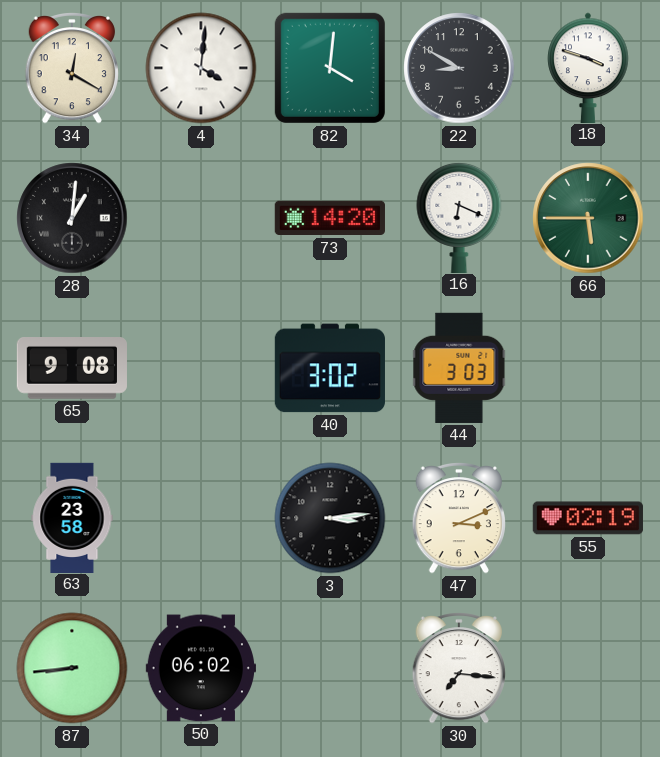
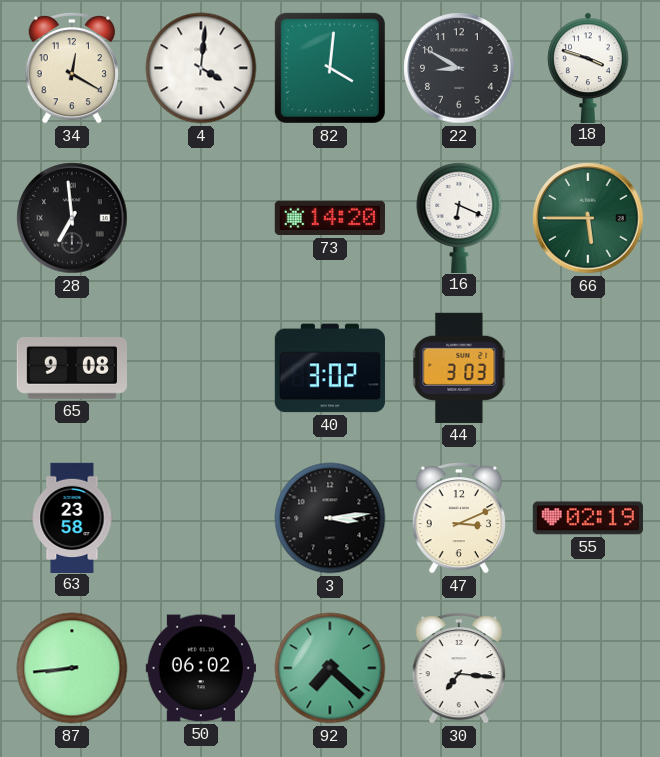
28: 1:01 -> 6:59
92: none -> 7:22
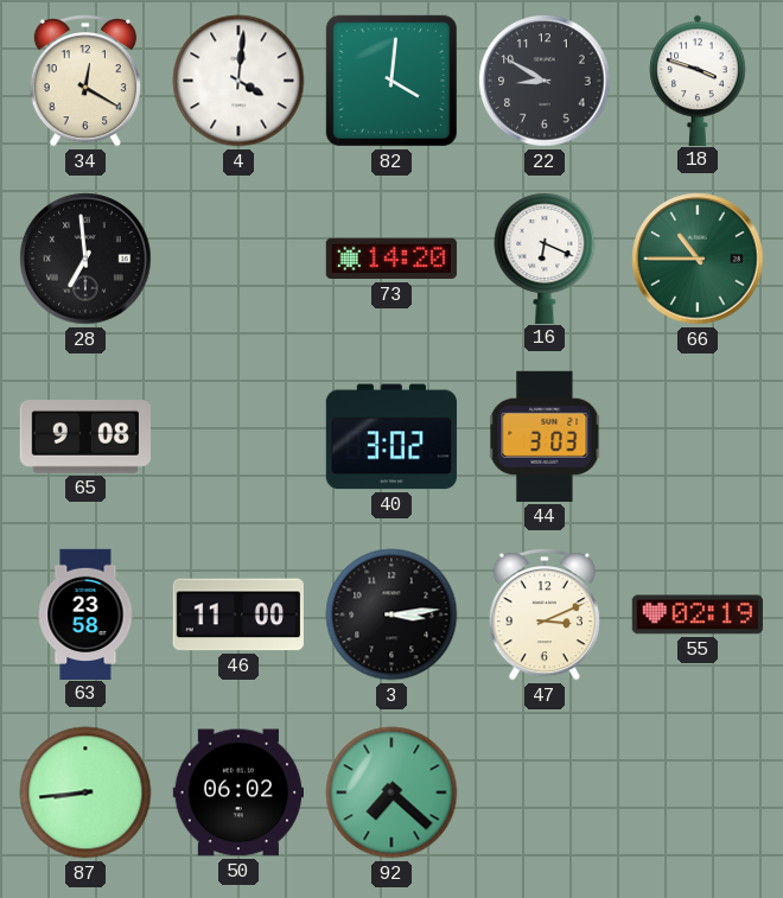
66: 5:45 -> 10:45
46: none -> 11:00
30: 7:16 -> none
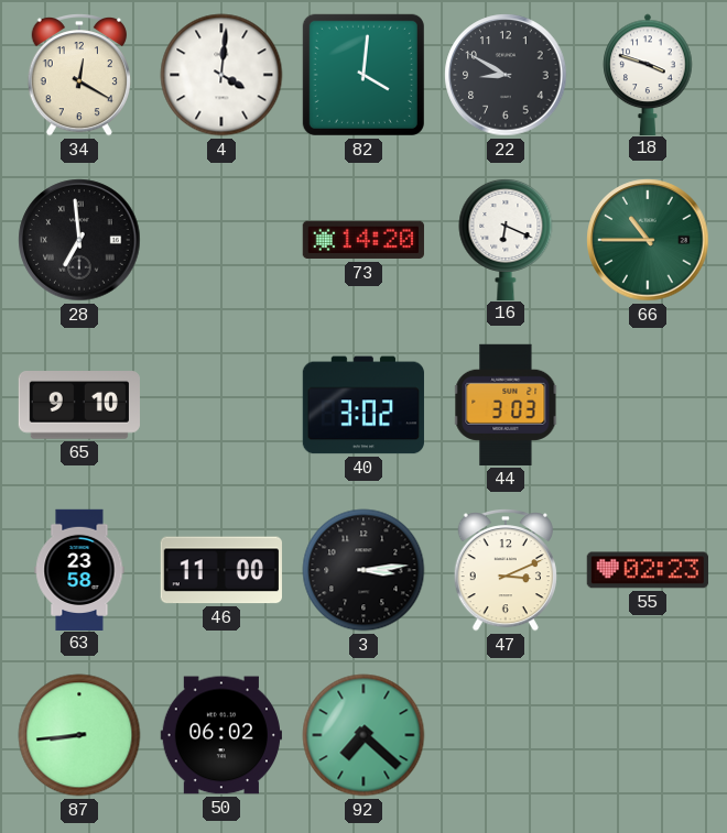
65: 9:08 -> 9:10
55: 02:19 -> 02:23
